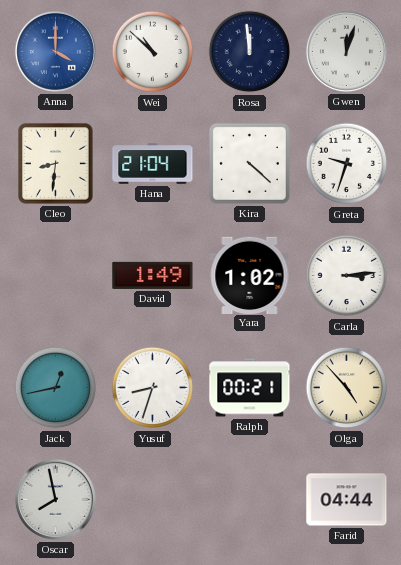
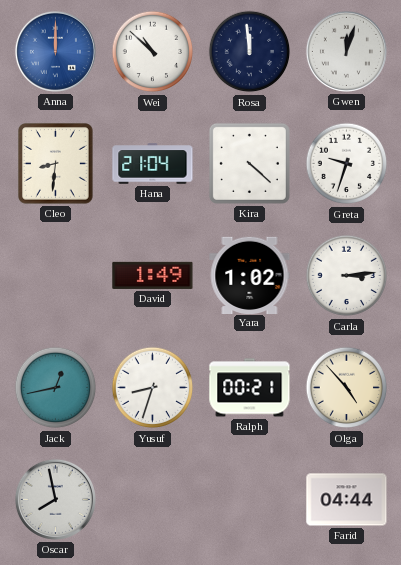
Anna: 4:00 -> 12:00
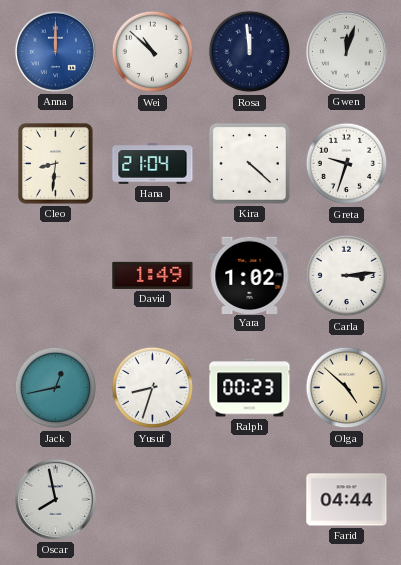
Ralph: 00:21 -> 00:23
Olga: 4:53 -> 4:52
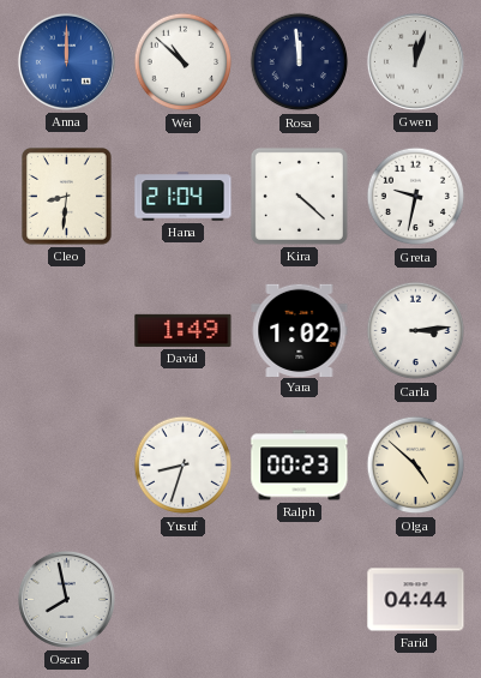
Greta: 9:33 -> 9:32
Jack: 12:43 -> none
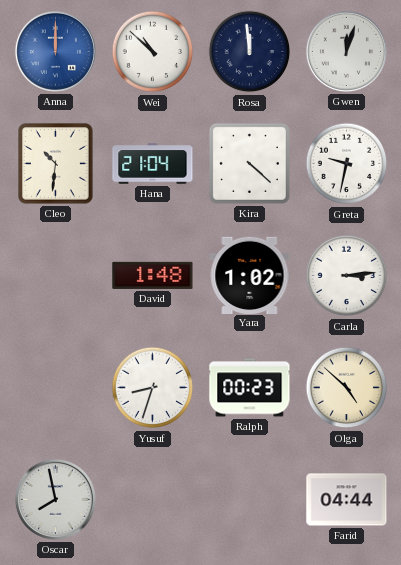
Cleo: 8:31 -> 10:31
David: 1:49 -> 1:48
